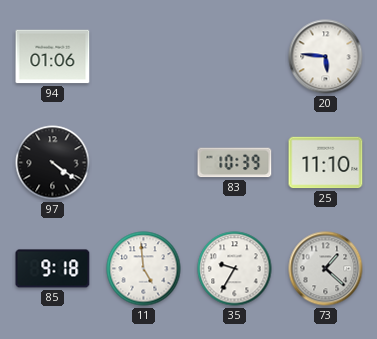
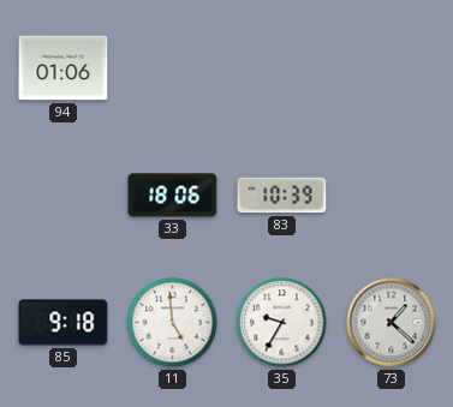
20: 5:46 -> none
97: 4:21 -> none
33: none -> 18:06
25: 11:10 -> none
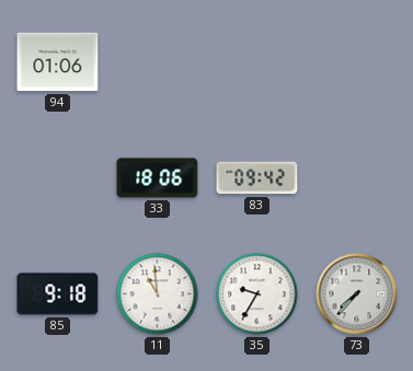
83: 10:39 -> 09:42
11: 4:59 -> 10:59
73: 1:22 -> 7:37
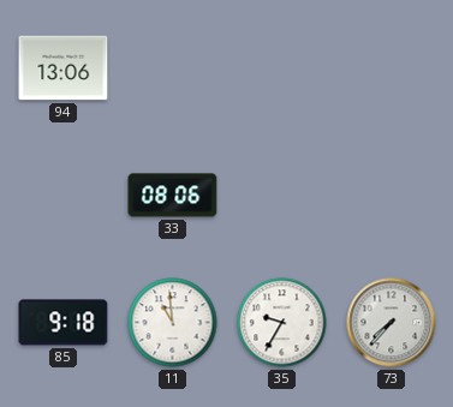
94: 01:06 -> 13:06
33: 18:06 -> 08:06
83: 09:42 -> none
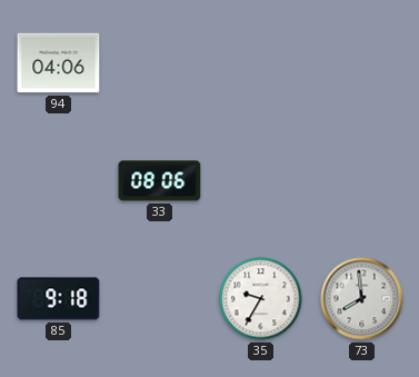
94: 13:06 -> 04:06
11: 10:59 -> none
73: 7:37 -> 7:59
